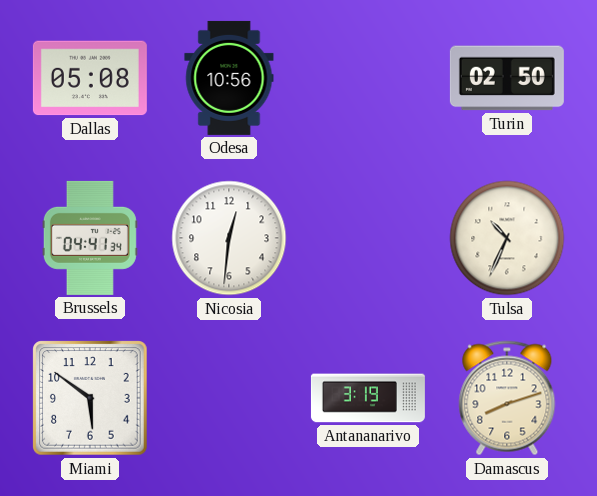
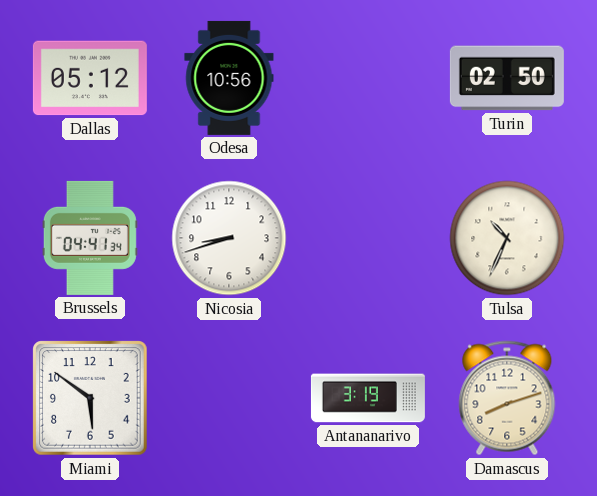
Dallas: 05:08 -> 05:12
Nicosia: 12:31 -> 8:42
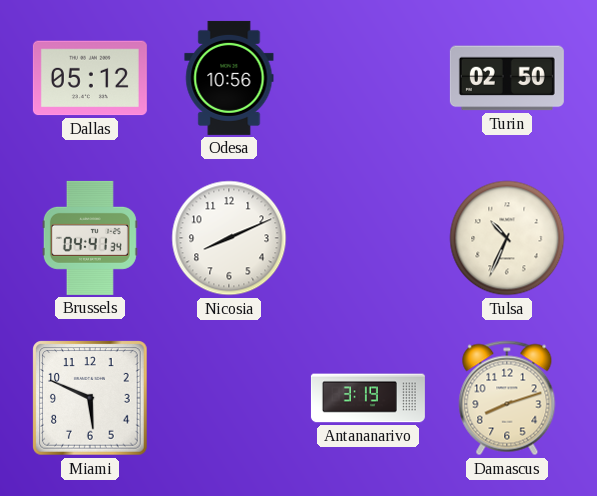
Nicosia: 8:42 -> 8:11
Miami: 5:51 -> 5:49
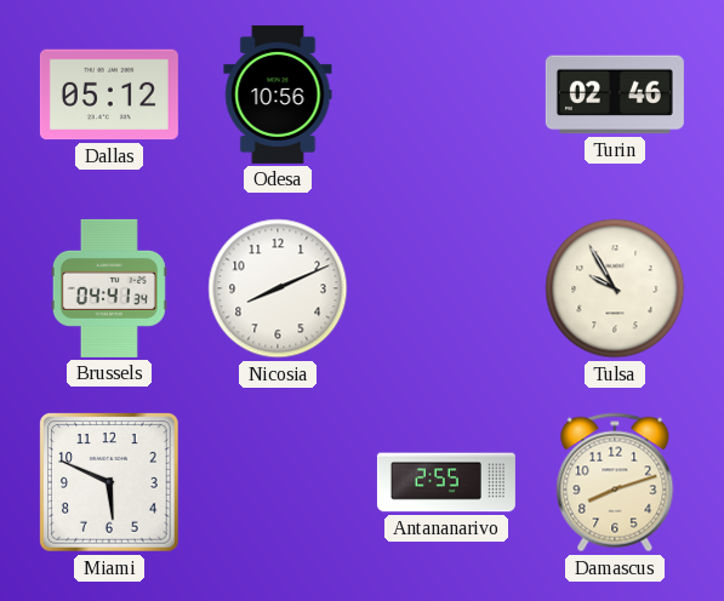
Turin: 02:50 -> 02:46
Tulsa: 10:34 -> 9:55
Antananarivo: 3:19 -> 2:55
